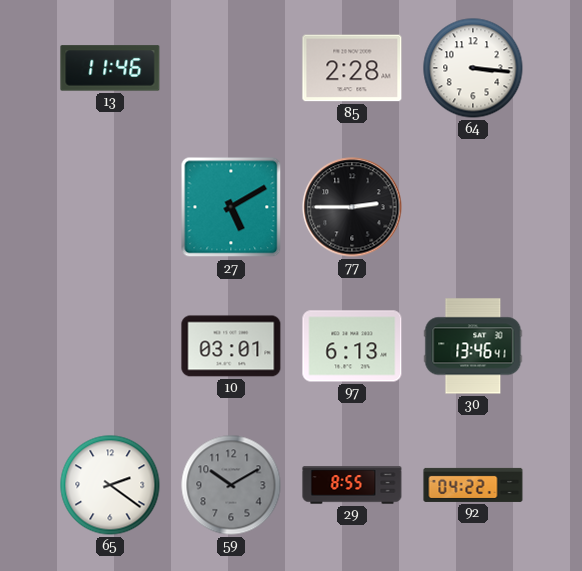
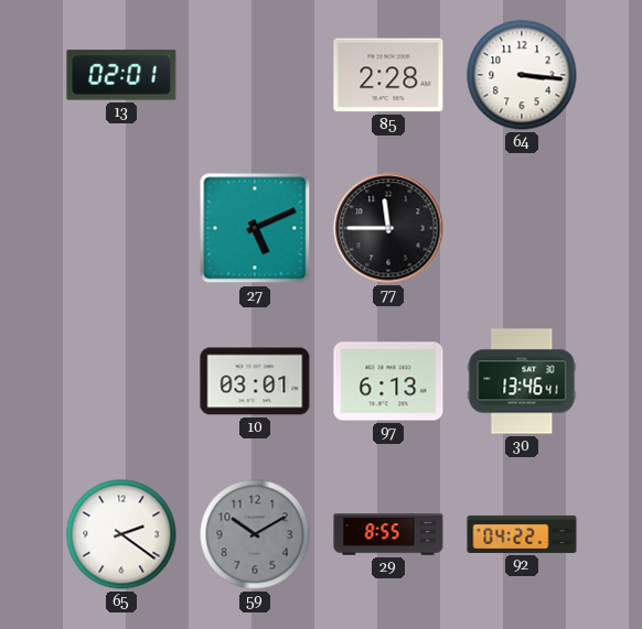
13: 11:46 -> 02:01
27: 5:10 -> 5:11
77: 2:45 -> 11:45
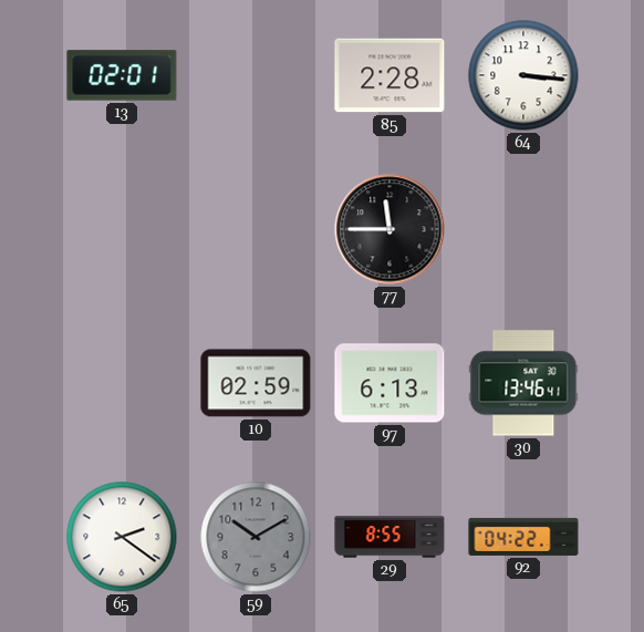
27: 5:11 -> none
10: 03:01 -> 02:59
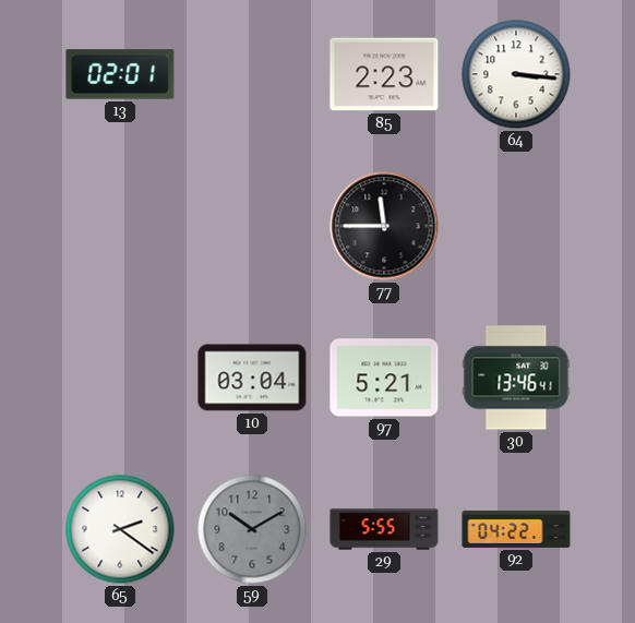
85: 2:28 -> 2:23
10: 02:59 -> 03:04
97: 6:13 -> 5:21
29: 8:55 -> 5:55
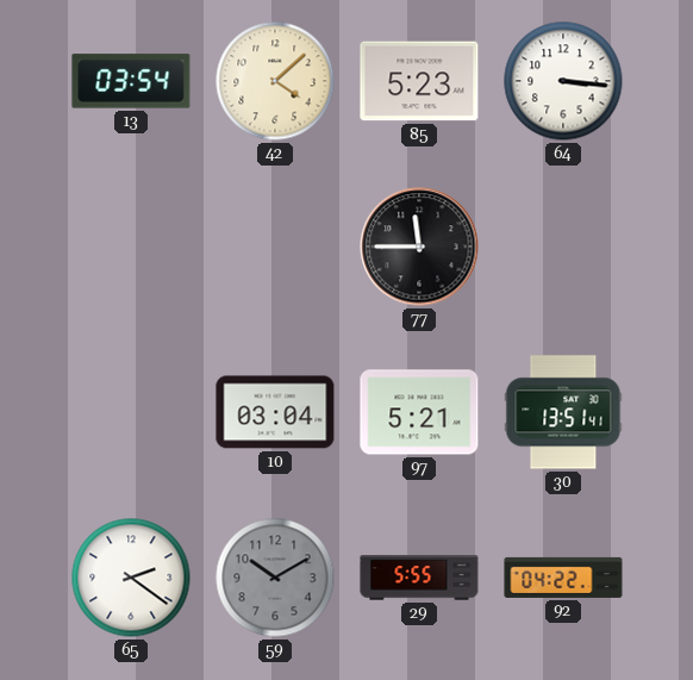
13: 02:01 -> 03:54
42: none -> 4:08
85: 2:23 -> 5:23
30: 13:46 -> 13:51
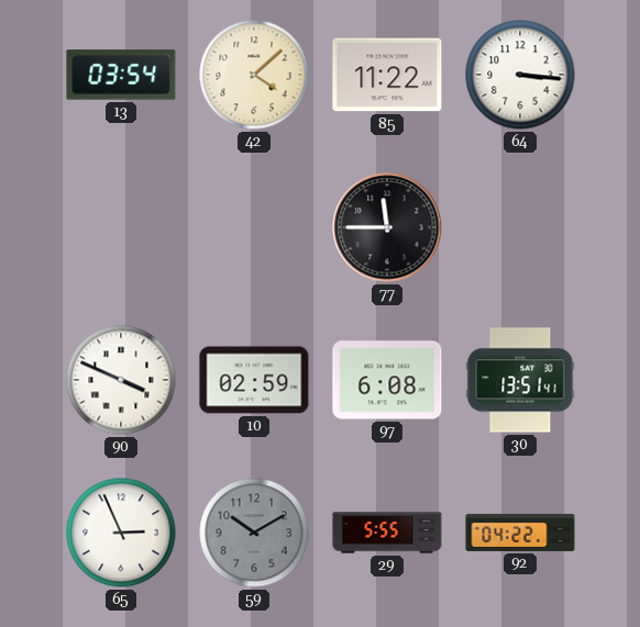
85: 5:23 -> 11:22
90: none -> 3:49
10: 03:04 -> 02:59
97: 5:21 -> 6:08
65: 2:21 -> 2:56
